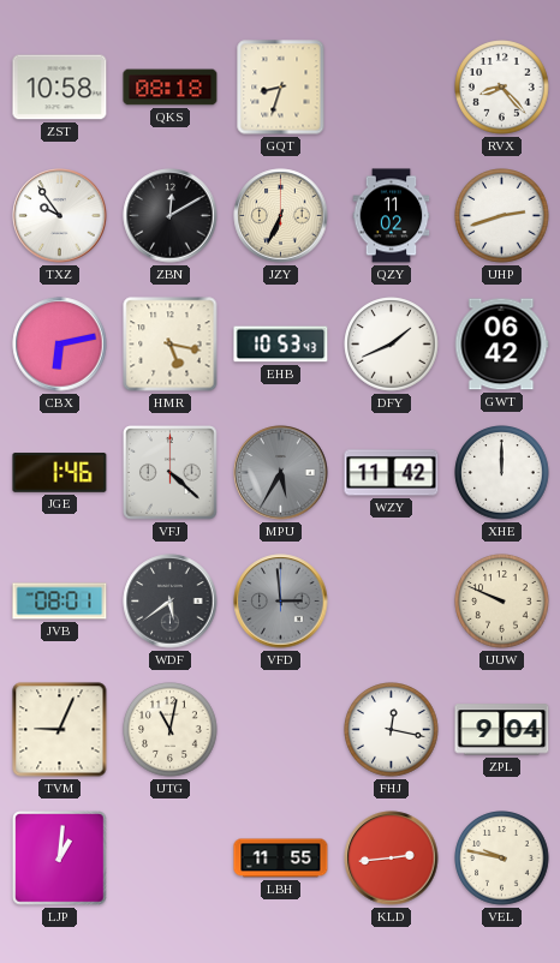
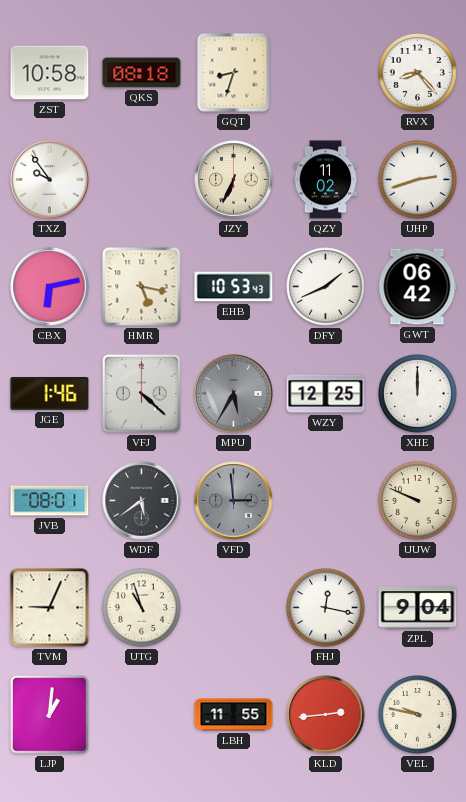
ZBN: 12:10 -> none
WZY: 11:42 -> 12:25
UTG: 11:02 -> 10:57
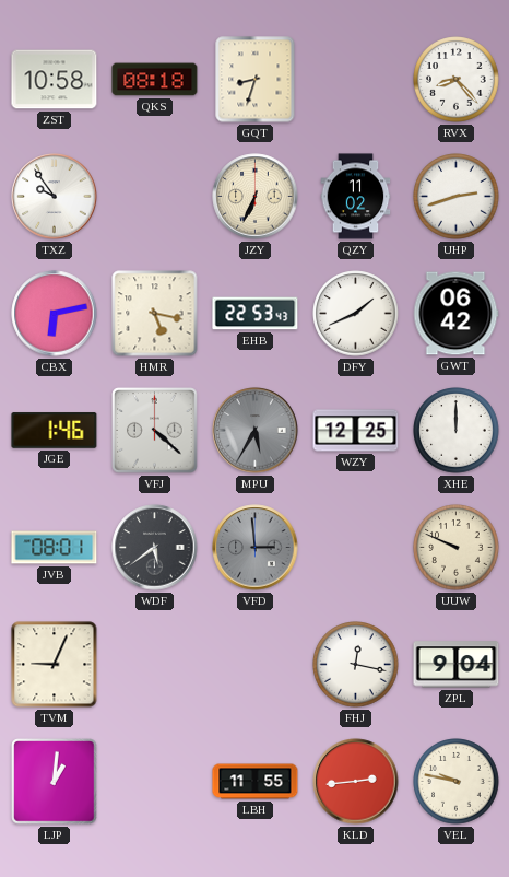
EHB: 10:53 -> 22:53
UTG: 10:57 -> none
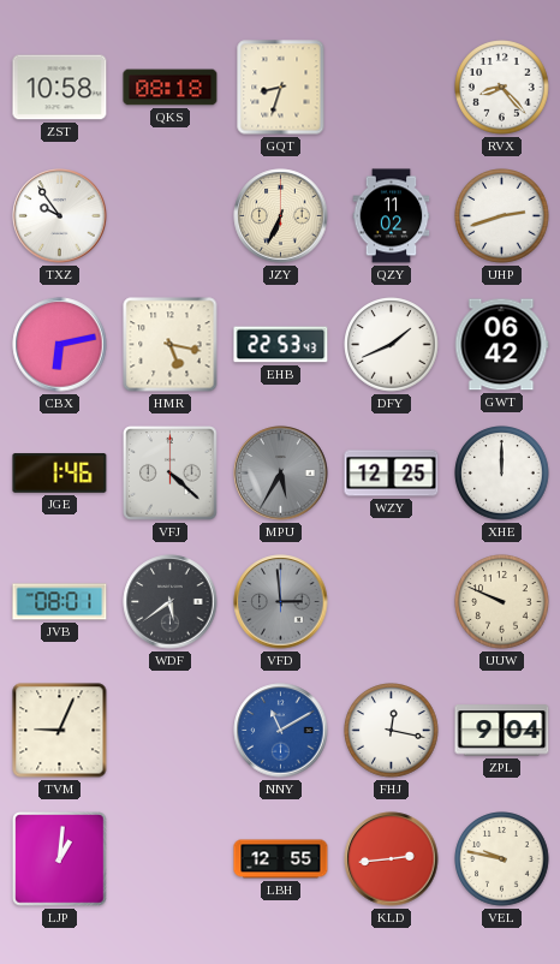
NNY: none -> 11:10
LBH: 11:55 -> 12:55
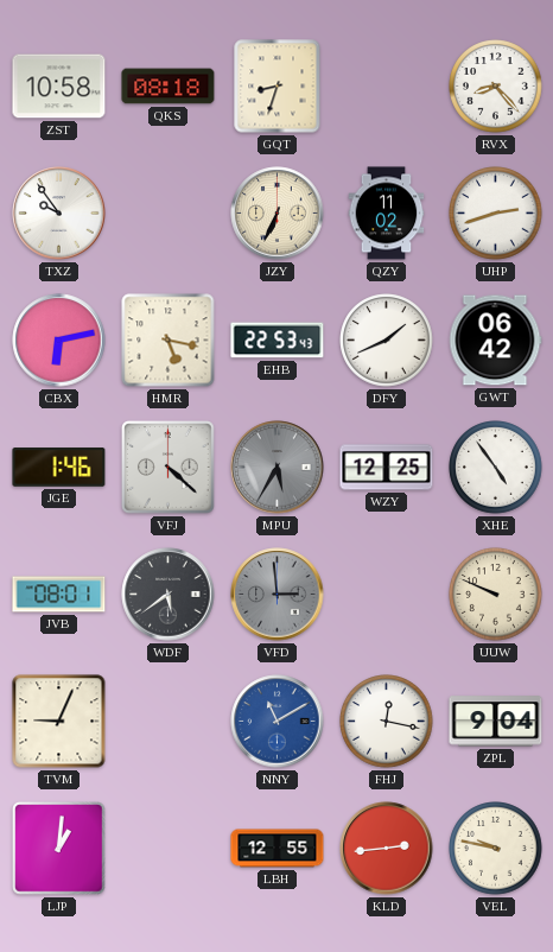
XHE: 12:00 -> 4:54
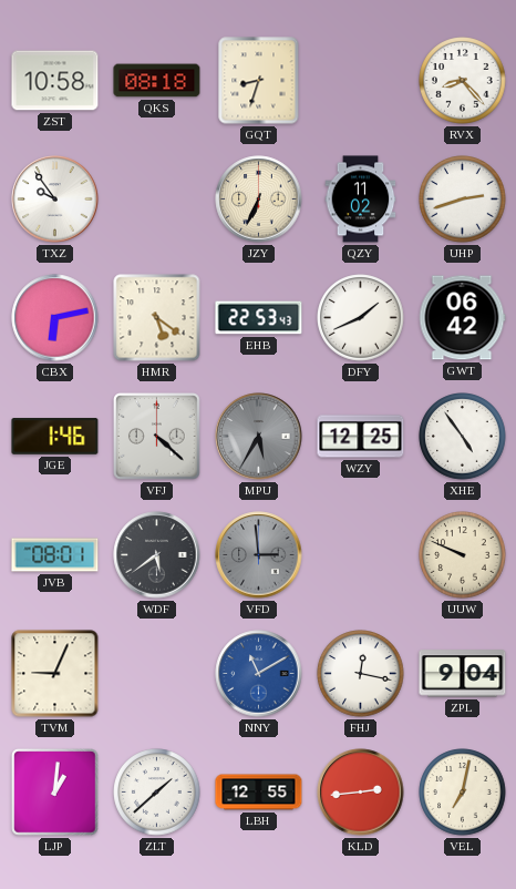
HMR: 5:17 -> 5:21
ZLT: none -> 1:38
VEL: 9:47 -> 7:02
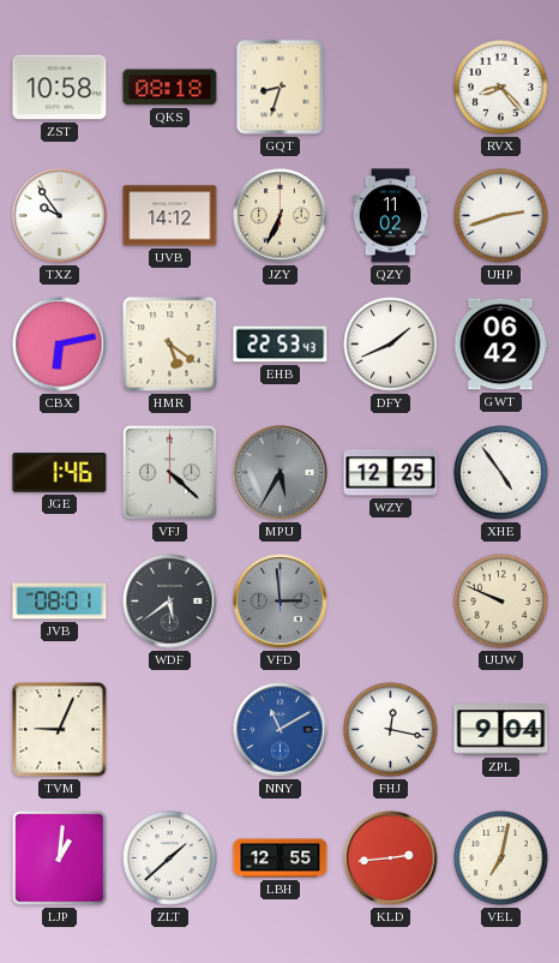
UVB: none -> 14:12
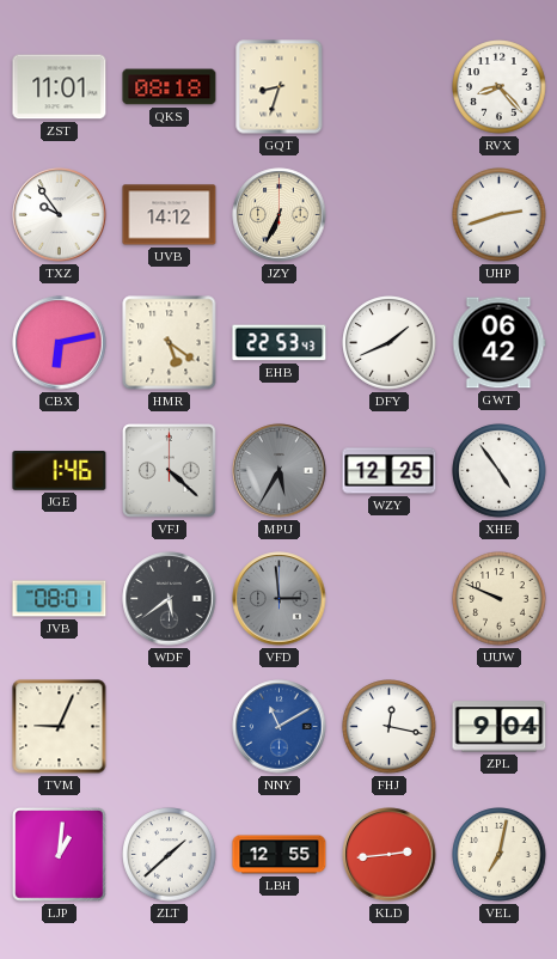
ZST: 10:58 -> 11:01
QZY: 11:02 -> none
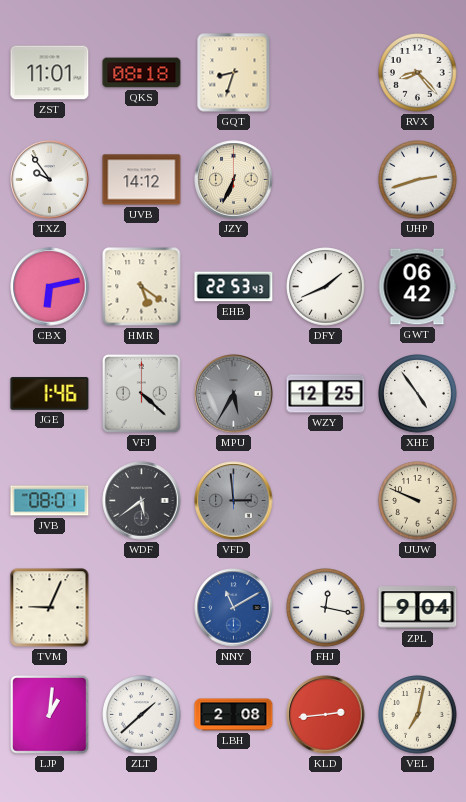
LBH: 12:55 -> 2:08
